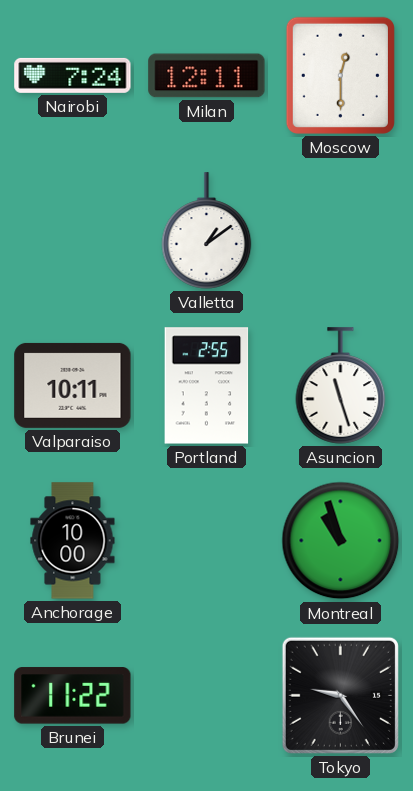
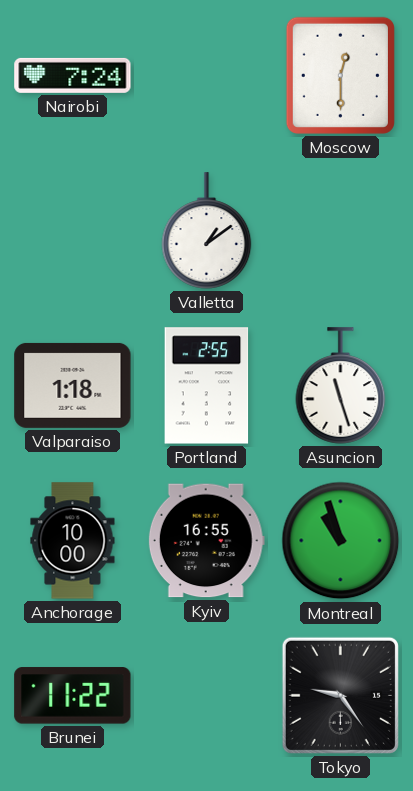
Milan: 12:11 -> none
Valparaiso: 10:11 -> 1:18
Kyiv: none -> 16:55
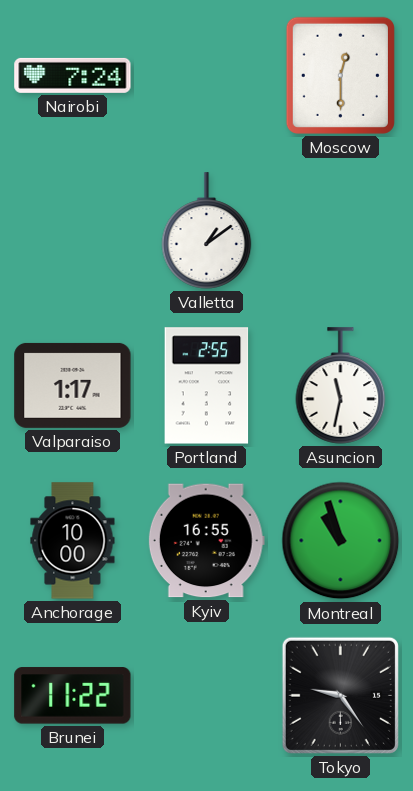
Valparaiso: 1:18 -> 1:17
Asuncion: 11:27 -> 11:32
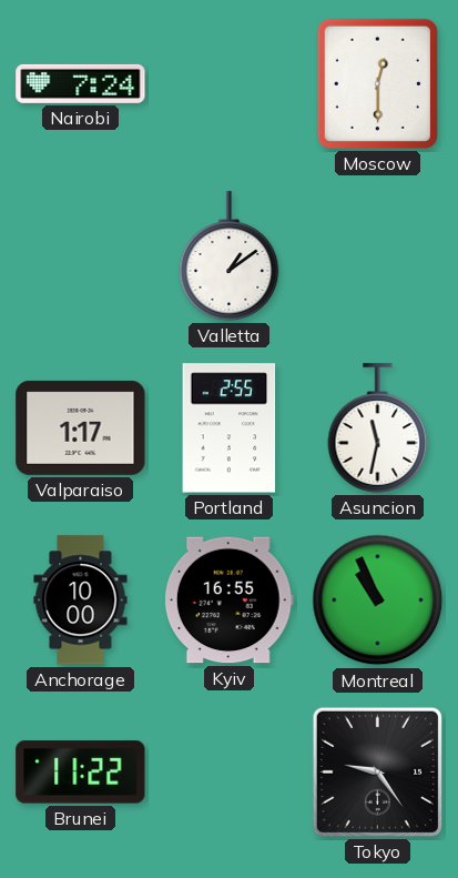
Montreal: 10:57 -> 10:56
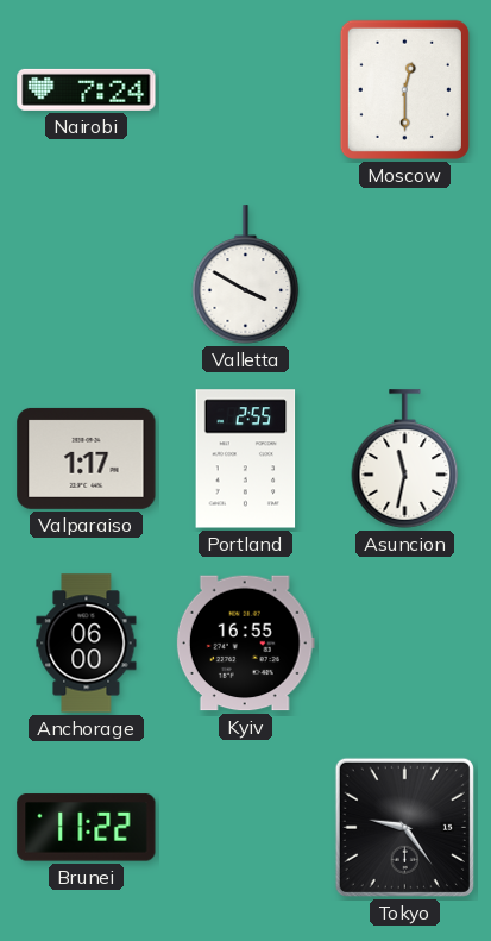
Valletta: 1:09 -> 3:50
Anchorage: 10:00 -> 06:00
Montreal: 10:56 -> none
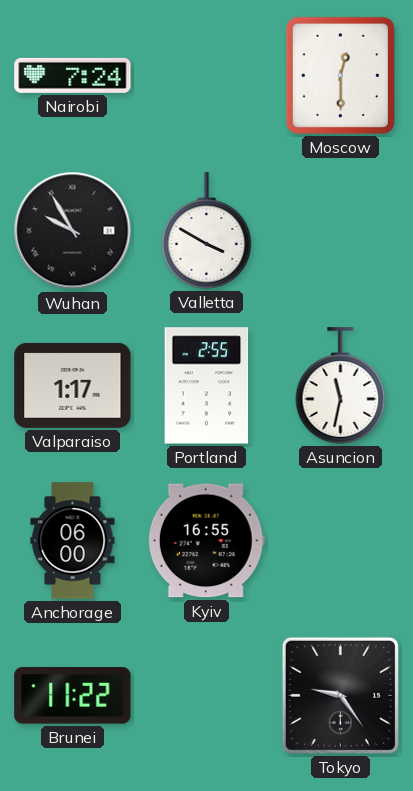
Wuhan: none -> 9:55
